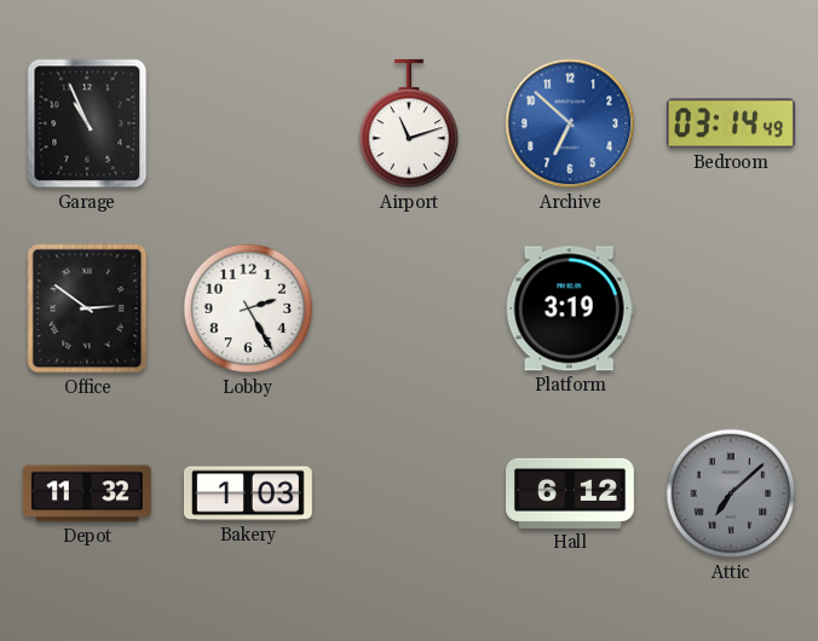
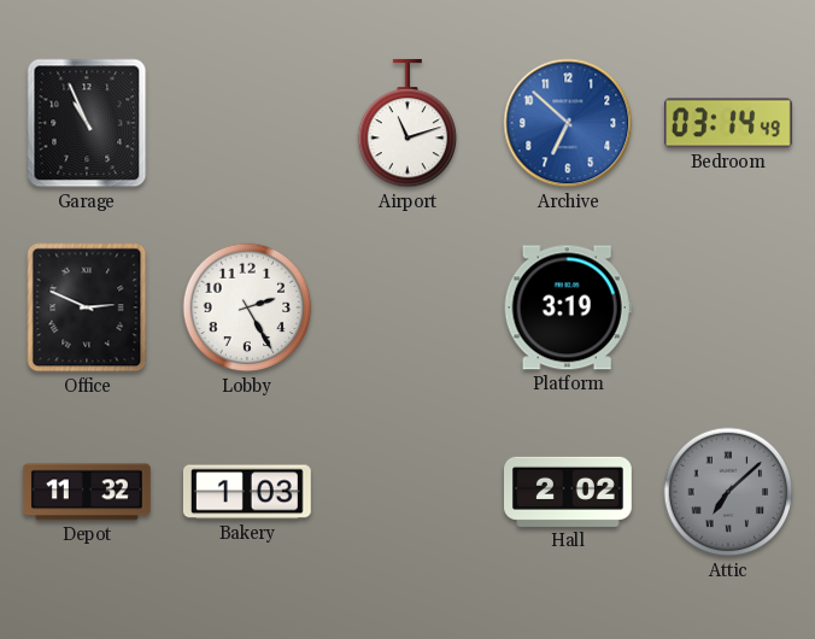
Office: 2:51 -> 2:49
Hall: 6:12 -> 2:02
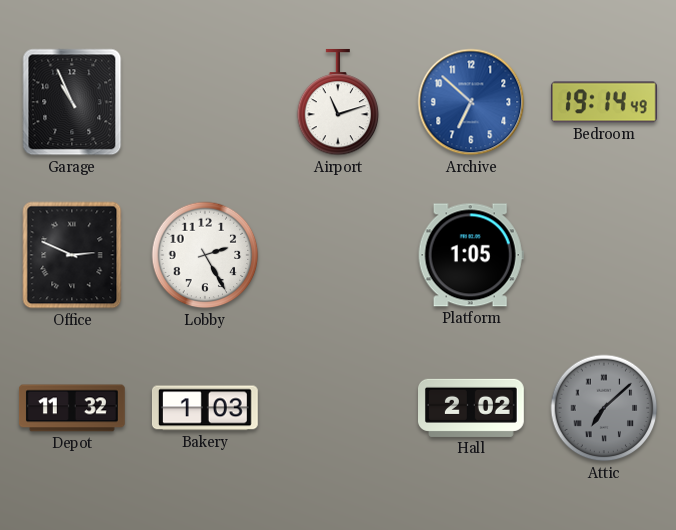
Bedroom: 03:14 -> 19:14
Platform: 3:19 -> 1:05
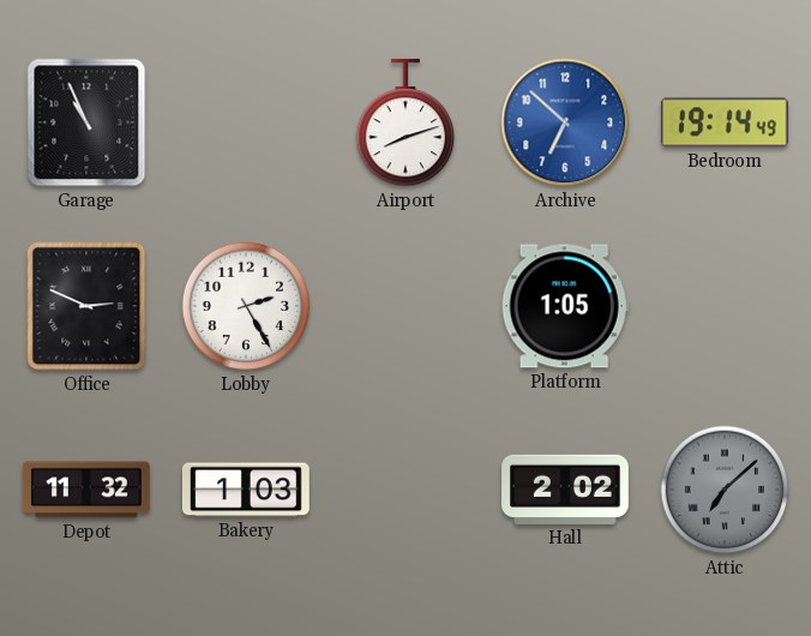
Airport: 11:12 -> 8:12
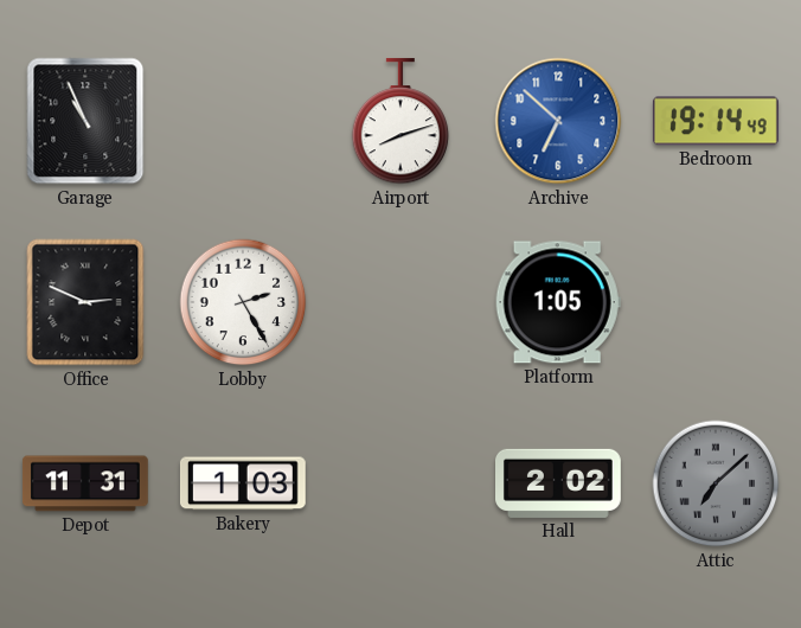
Depot: 11:32 -> 11:31
